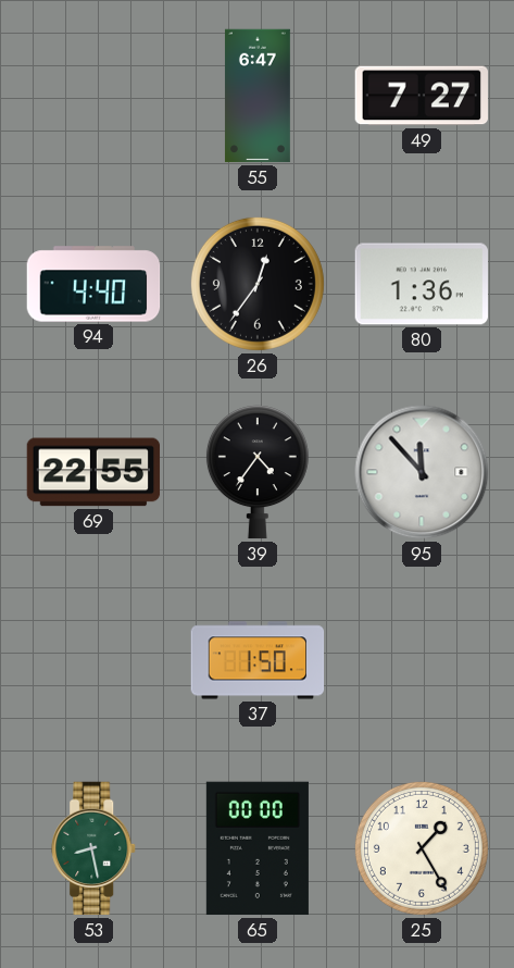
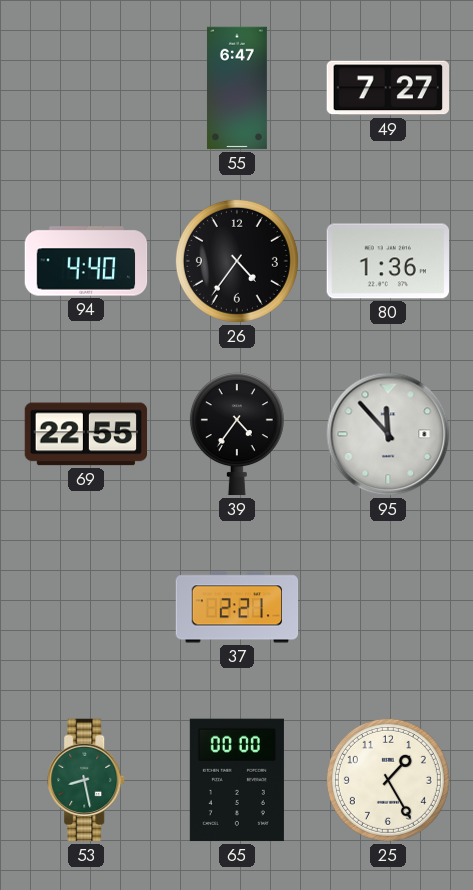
26: 12:36 -> 4:36
37: 1:50 -> 2:21
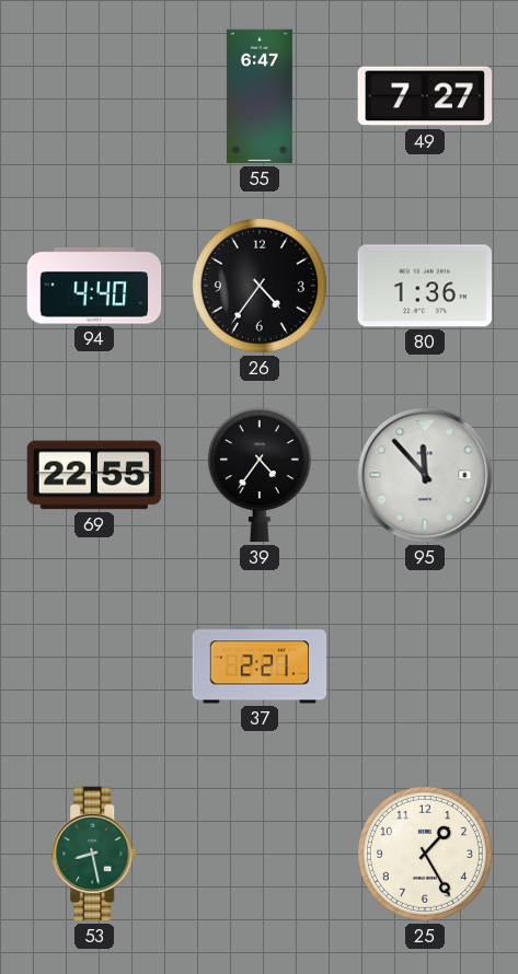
65: 00:00 -> none
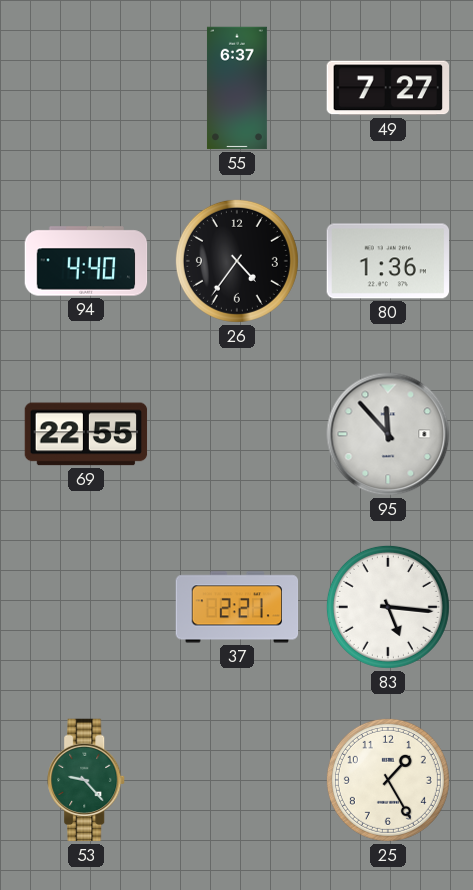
55: 6:47 -> 6:37
39: 4:36 -> none
83: none -> 5:16
53: 8:28 -> 9:23
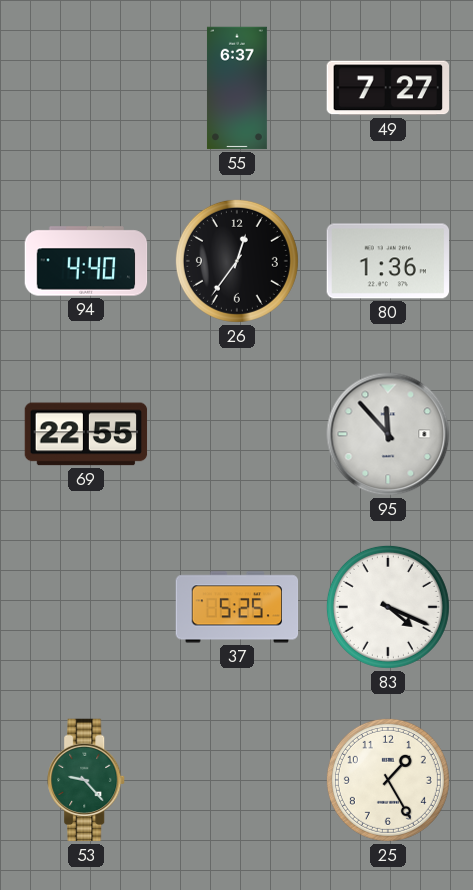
26: 4:36 -> 12:36
37: 2:21 -> 5:25
83: 5:16 -> 4:19
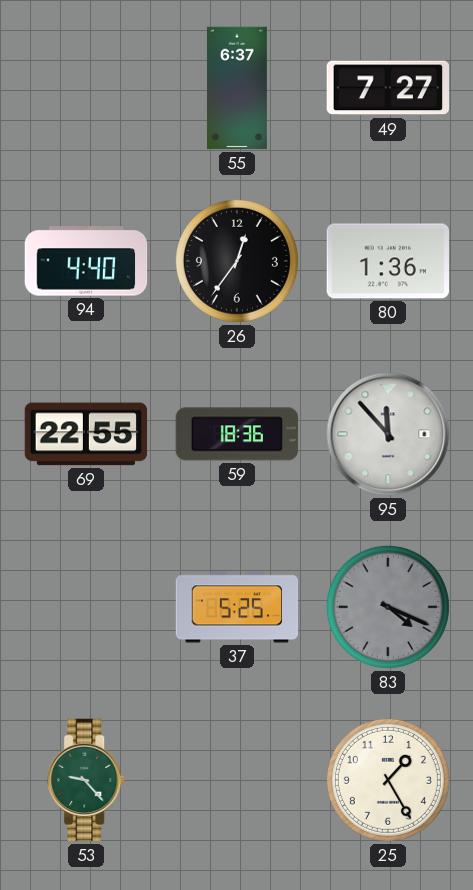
59: none -> 18:36
83 dial: white -> grey
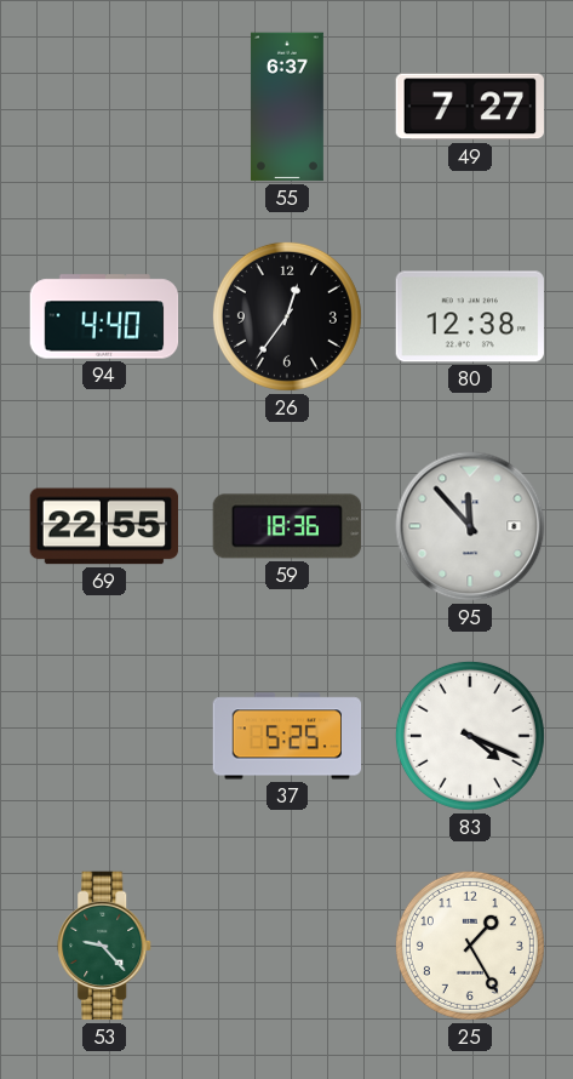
80: 1:36 -> 12:38
83 dial: grey -> white
